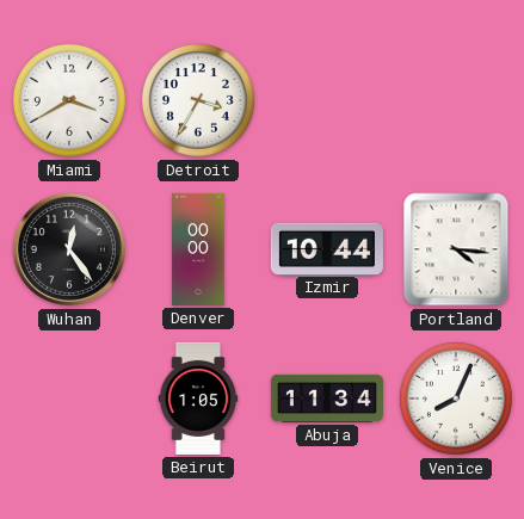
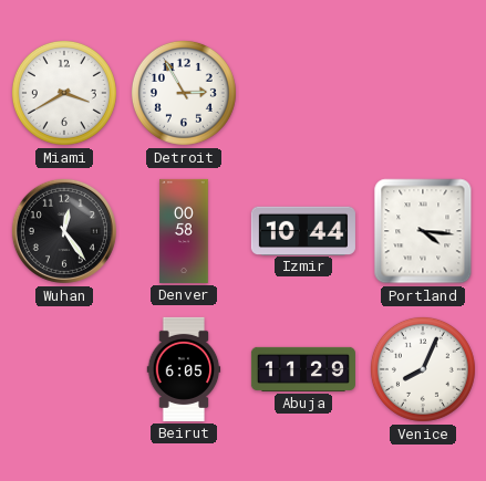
Detroit: 3:35 -> 2:55
Denver: 00:00 -> 00:58
Beirut: 1:05 -> 6:05
Abuja: 11:34 -> 11:29
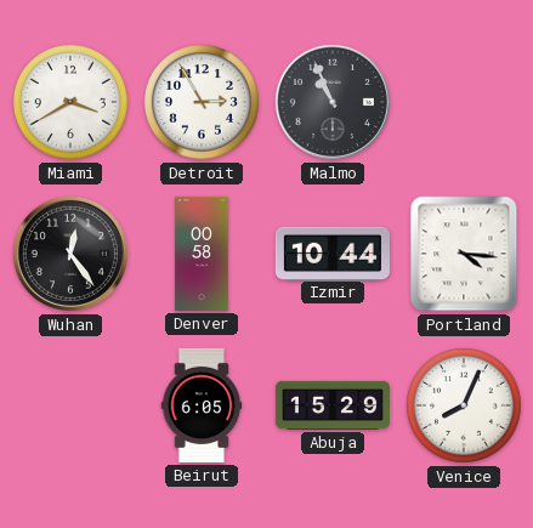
Malmo: none -> 10:56
Abuja: 11:29 -> 15:29
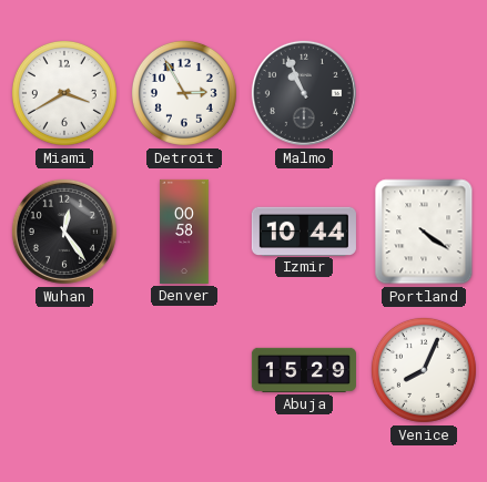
Portland: 4:16 -> 4:21
Beirut: 6:05 -> none
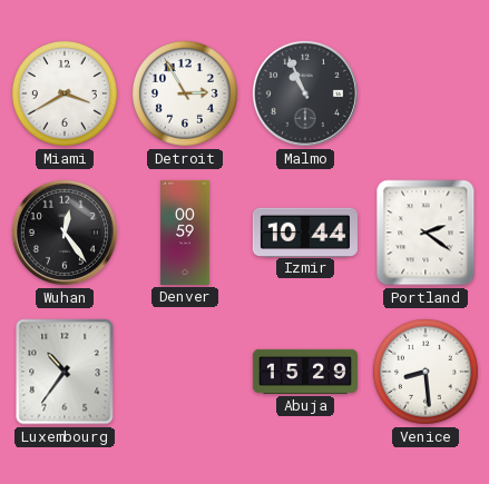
Denver: 00:58 -> 00:59
Portland: 4:21 -> 2:21
Luxembourg: none -> 10:36
Venice: 8:04 -> 8:29
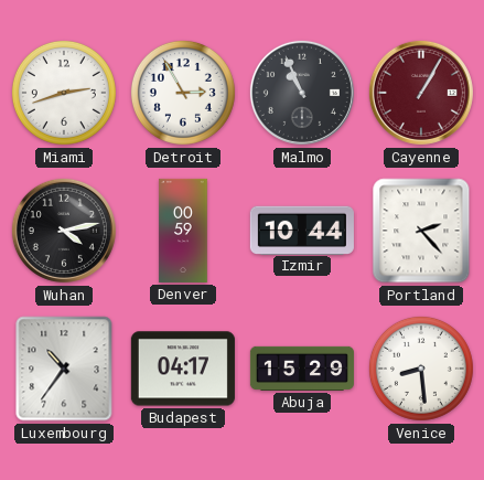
Miami: 3:40 -> 2:42
Cayenne: none -> 1:05
Wuhan: 12:24 -> 4:13
Portland: 2:21 -> 2:23
Budapest: none -> 04:17
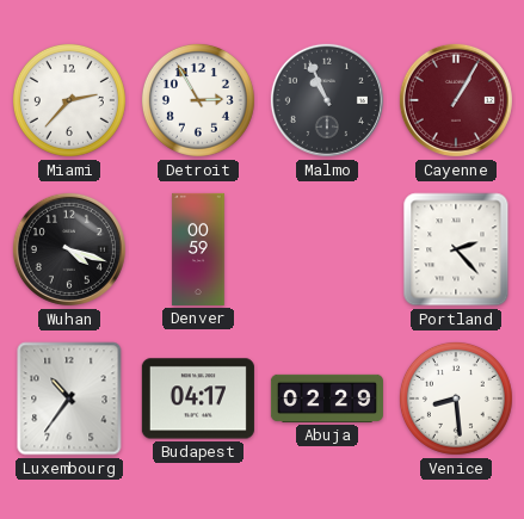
Miami: 2:42 -> 2:37
Wuhan: 4:13 -> 4:18
Izmir: 10:44 -> none
Abuja: 15:29 -> 02:29
